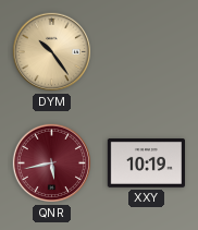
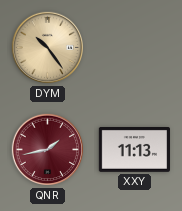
QNR: 5:43 -> 1:43
XXY: 10:19 -> 11:13
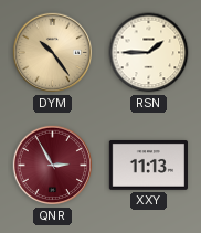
RSN: none -> 1:45
QNR: 1:43 -> 2:55
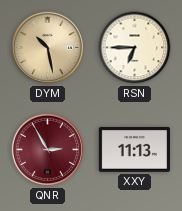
DYM: 10:24 -> 10:28
RSN: 1:45 -> 6:45
